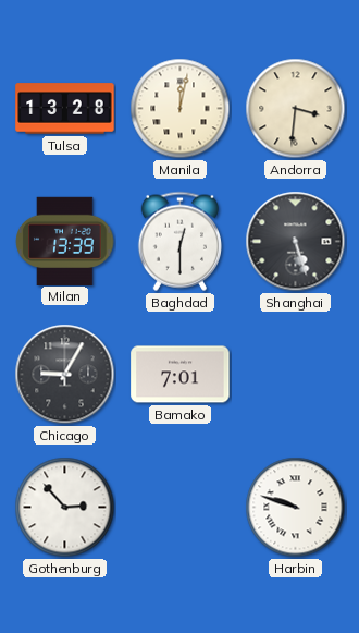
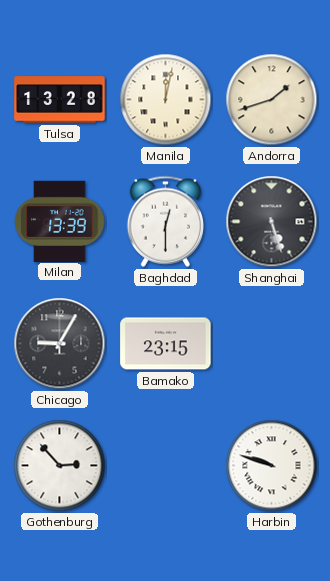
Andorra: 3:31 -> 1:42
Bamako: 7:01 -> 23:15
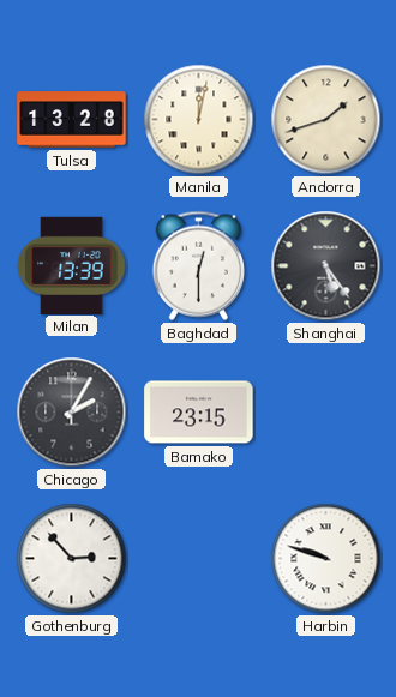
Shanghai: 5:27 -> 5:24
Chicago: 9:05 -> 2:05
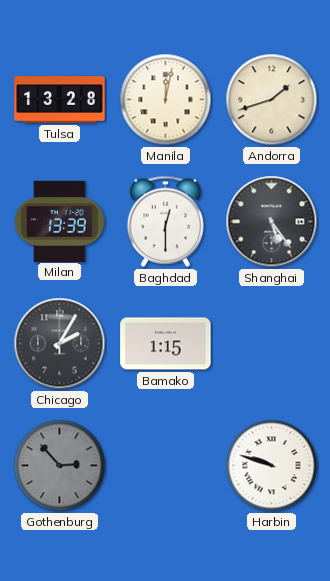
Bamako: 23:15 -> 1:15
Gothenburg dial: white -> grey
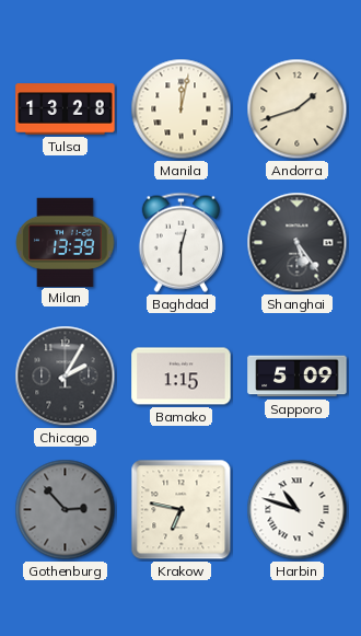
Sapporo: none -> 5:09
Krakow: none -> 6:47
Harbin: 9:48 -> 10:48
